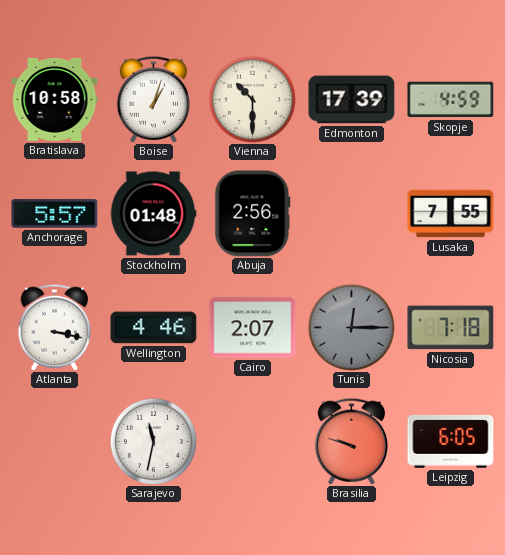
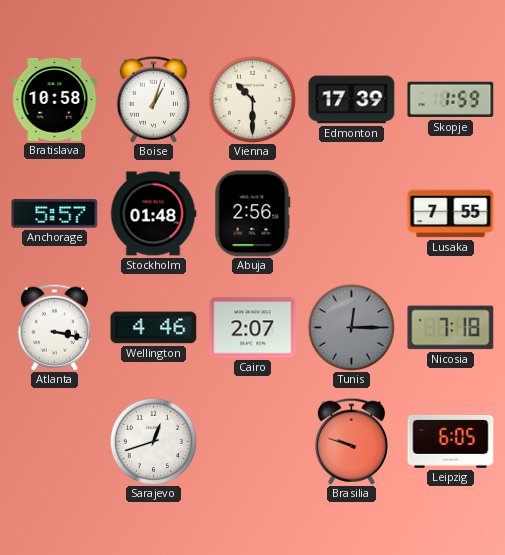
Skopje: 4:59 -> 1:59
Sarajevo: 11:32 -> 12:42
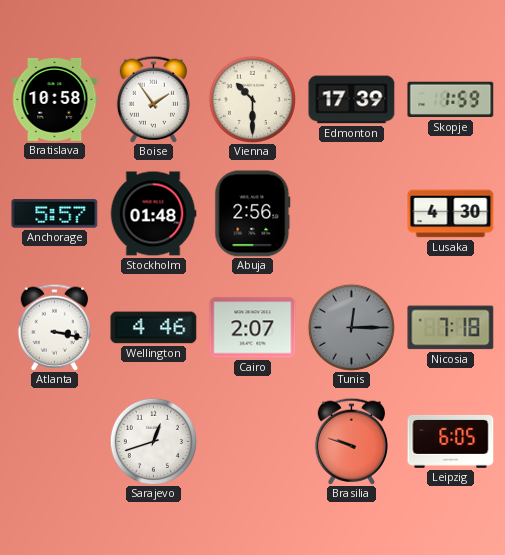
Boise: 1:03 -> 1:54
Lusaka: 7:55 -> 4:30
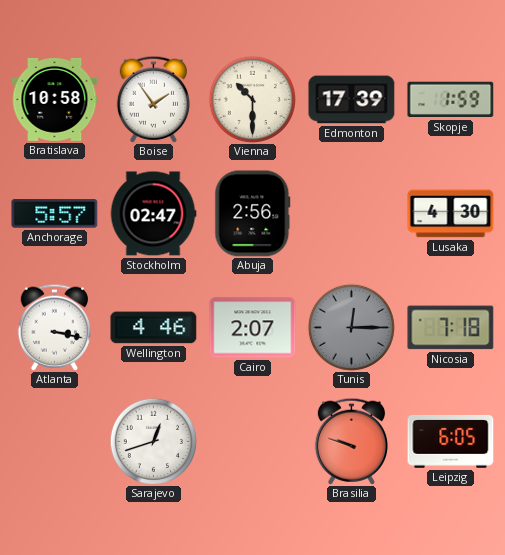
Stockholm: 01:48 -> 02:47
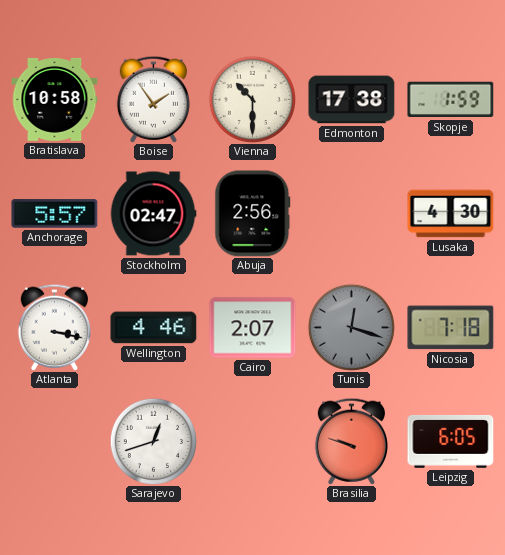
Edmonton: 17:39 -> 17:38
Tunis: 12:15 -> 12:18
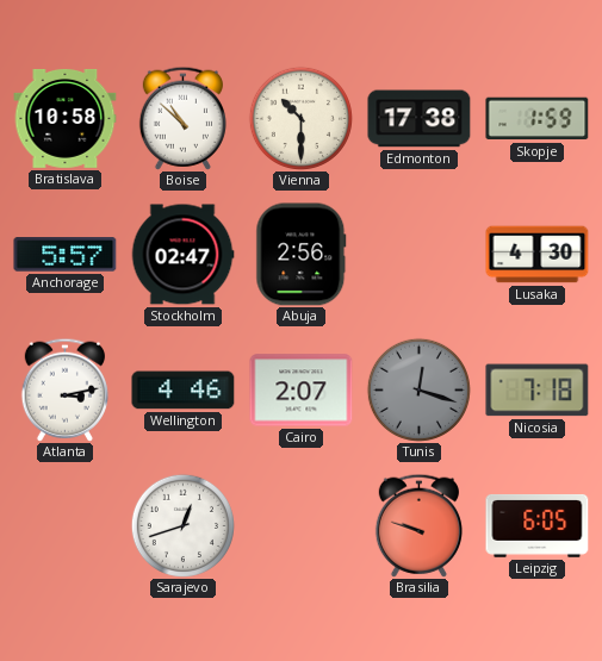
Boise: 1:54 -> 10:52
Atlanta: 3:17 -> 3:13
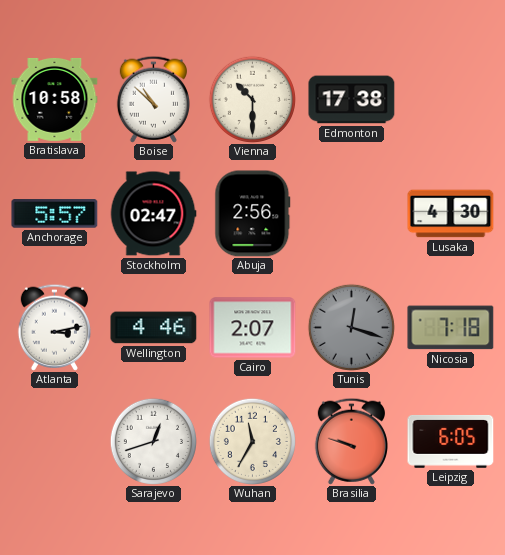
Skopje: 1:59 -> none
Wuhan: none -> 11:35
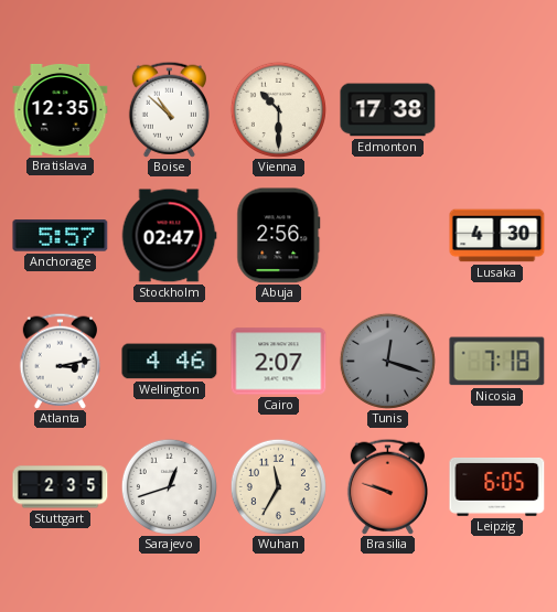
Bratislava: 10:58 -> 12:35
Stuttgart: none -> 2:35
